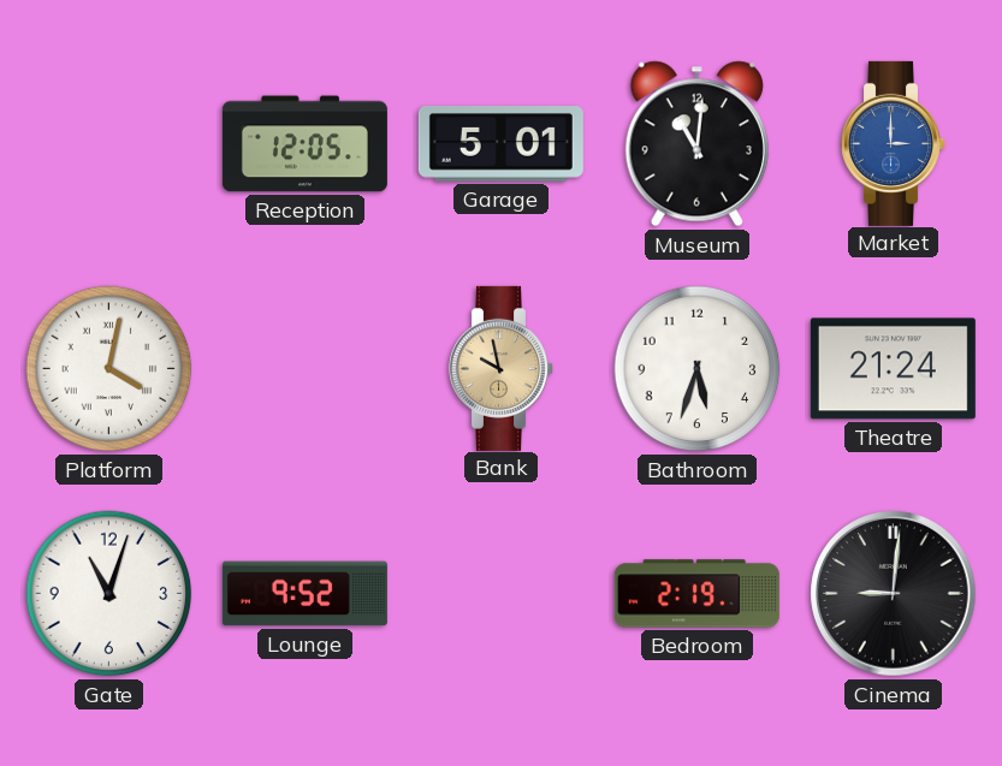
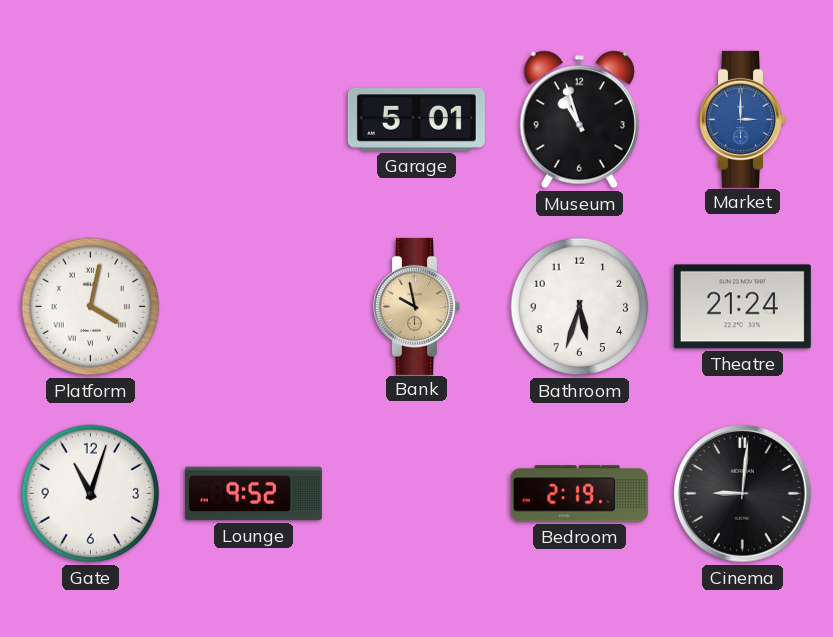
Reception: 12:05 -> none
Museum: 11:01 -> 10:57
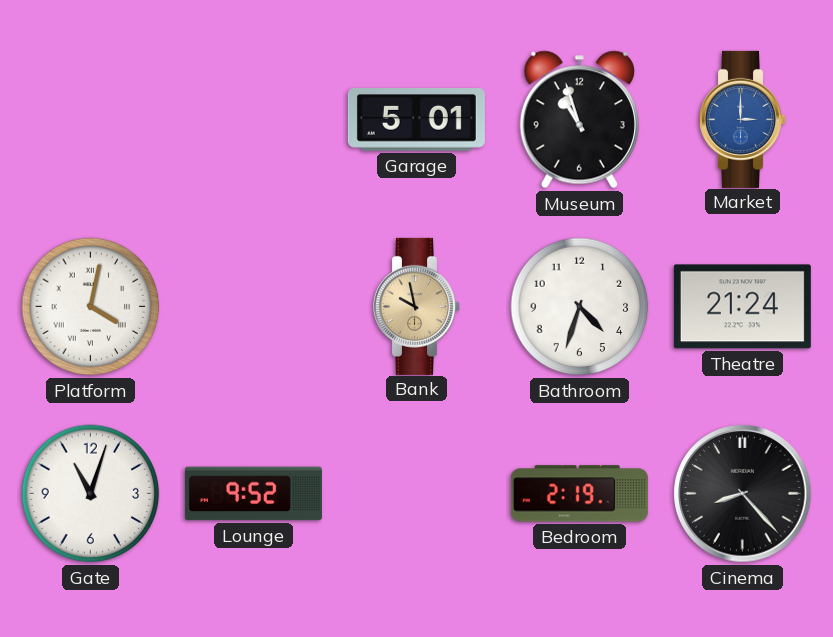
Bathroom: 5:33 -> 4:33
Cinema: 9:01 -> 8:23
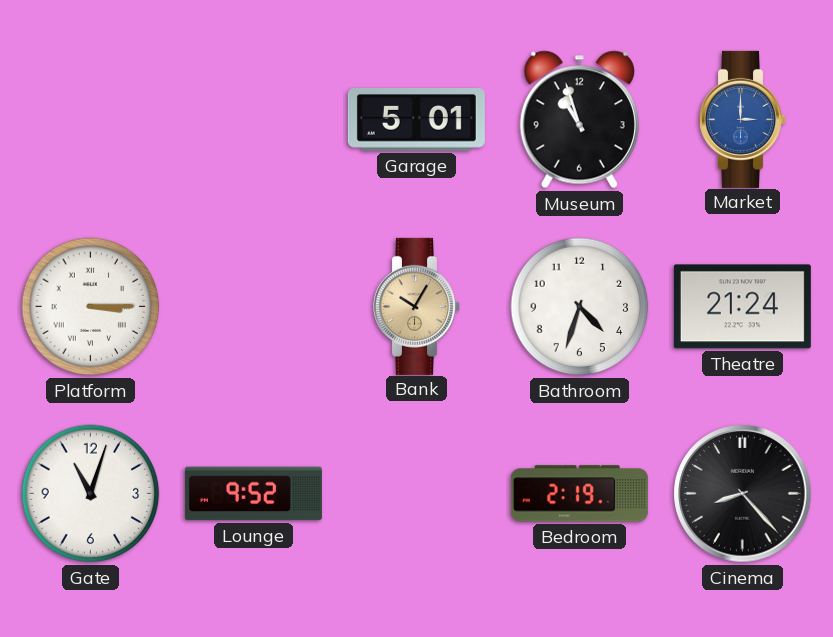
Platform: 4:02 -> 3:15
Bank: 9:58 -> 10:05
